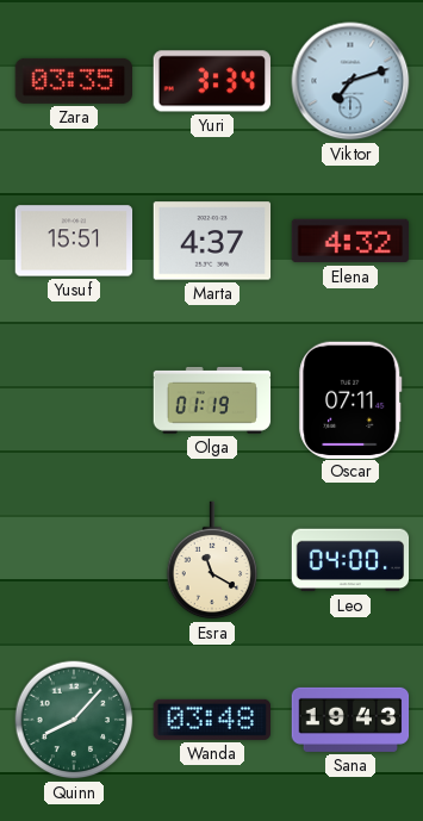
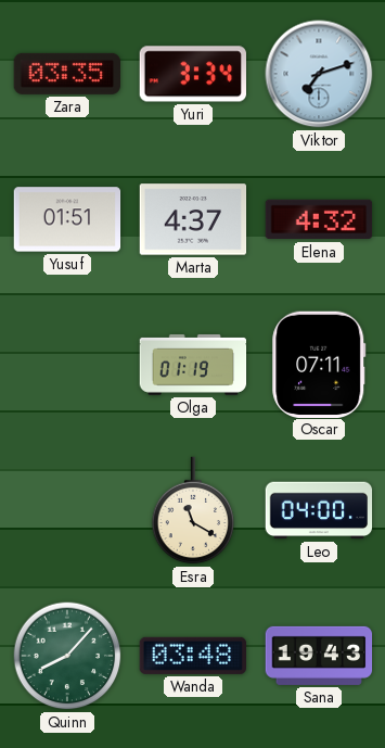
Yusuf: 15:51 -> 01:51
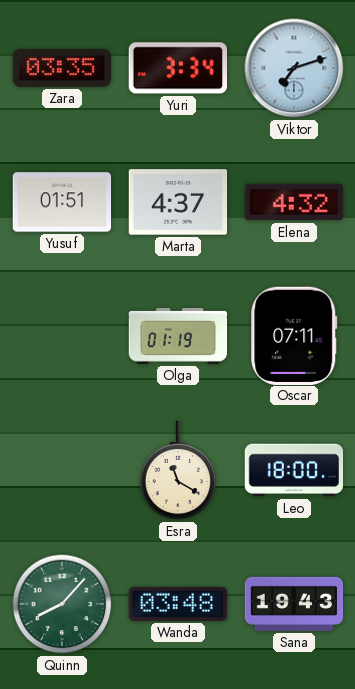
Leo: 04:00 -> 18:00
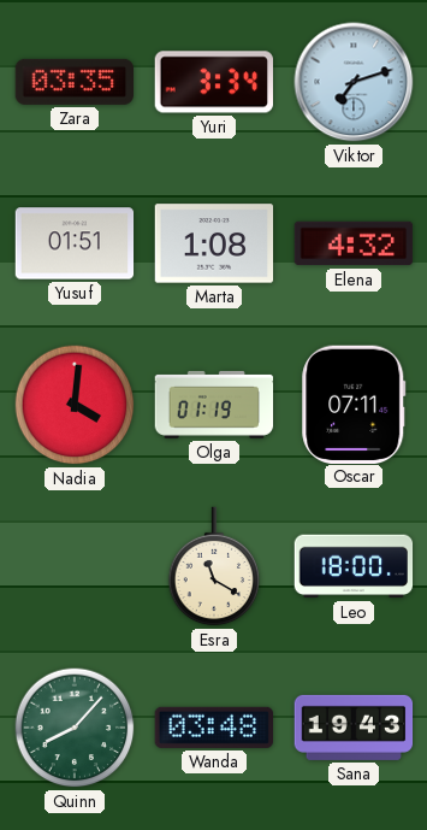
Marta: 4:37 -> 1:08
Nadia: none -> 4:01
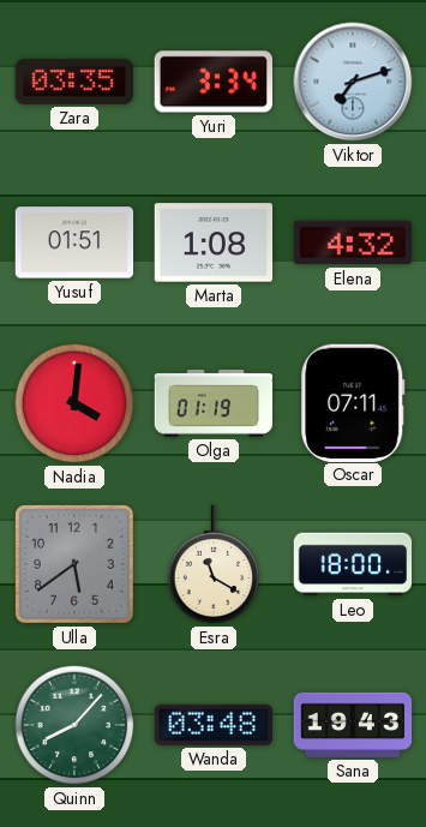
Ulla: none -> 5:39
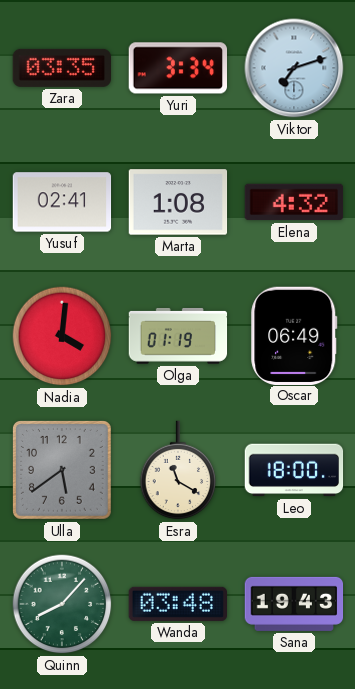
Yusuf: 01:51 -> 02:41
Oscar: 07:11 -> 06:49
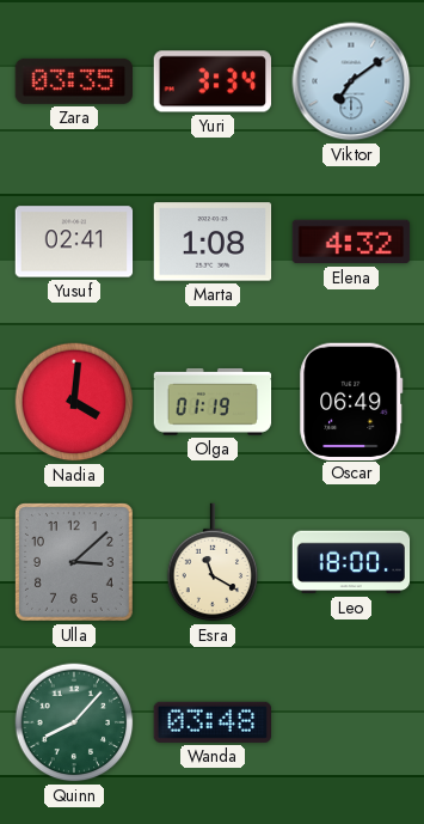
Viktor: 7:12 -> 7:09
Ulla: 5:39 -> 3:08
Sana: 19:43 -> none
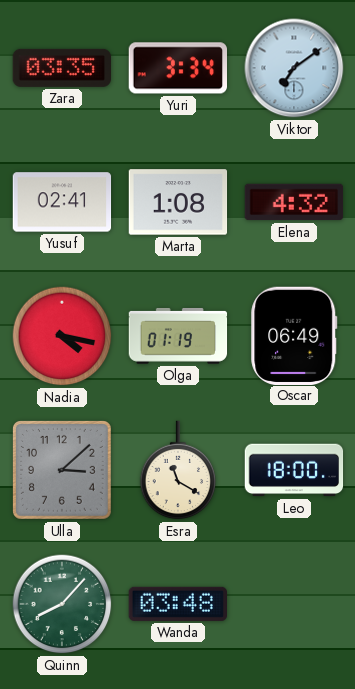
Nadia: 4:01 -> 4:17
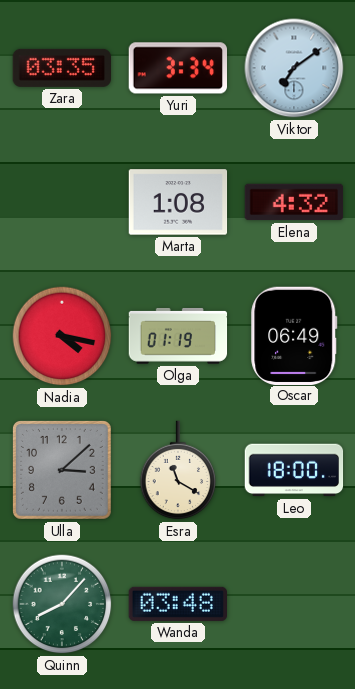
Yusuf: 02:41 -> none
